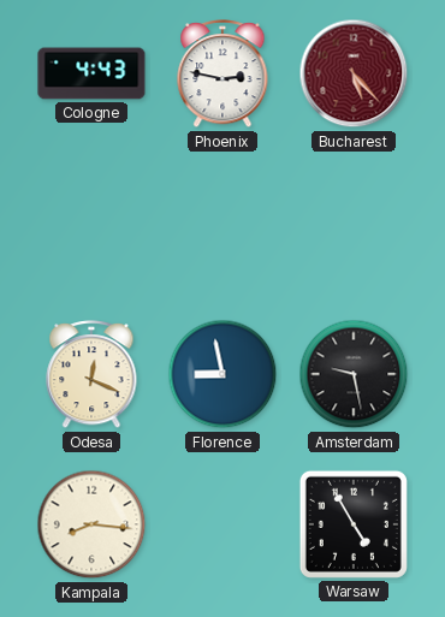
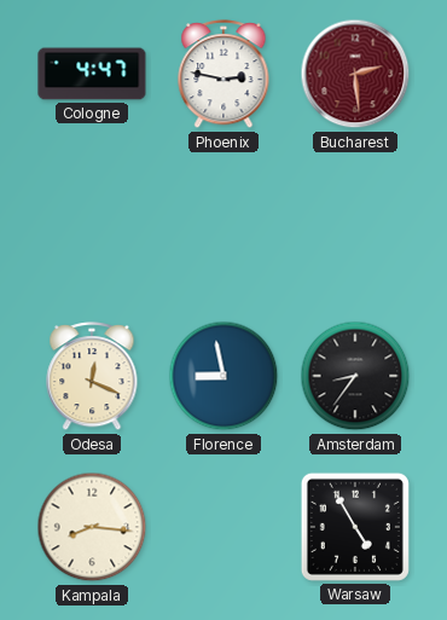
Cologne: 4:43 -> 4:47
Bucharest: 5:23 -> 2:29
Amsterdam: 9:28 -> 8:36
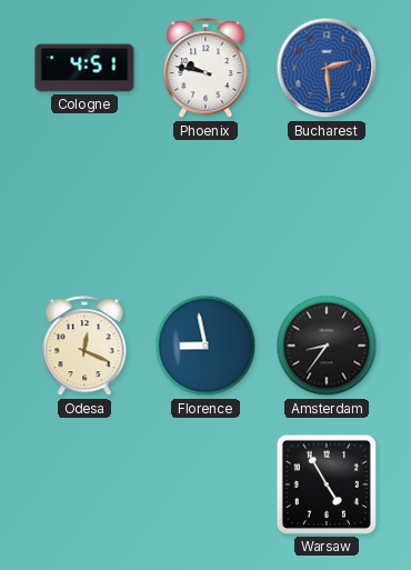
Cologne: 4:47 -> 4:51
Phoenix: 2:47 -> 9:47
Bucharest dial: burgundy -> blue
Kampala: 8:16 -> none
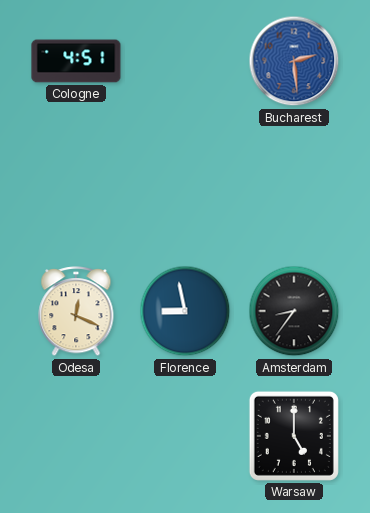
Phoenix: 9:47 -> none
Warsaw: 4:55 -> 5:00
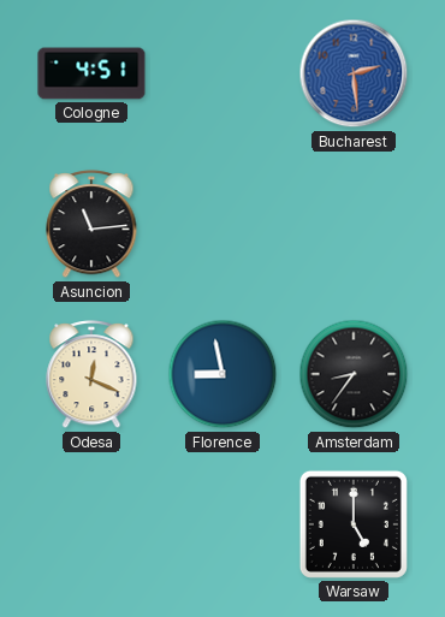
Asuncion: none -> 11:14
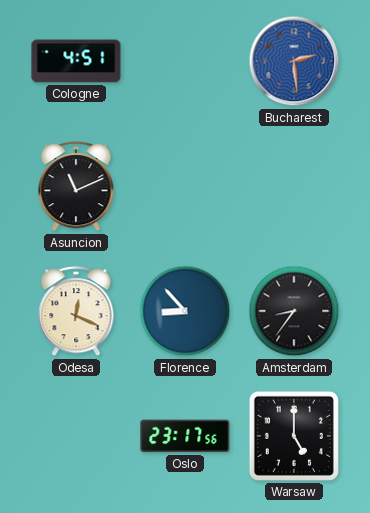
Asuncion: 11:14 -> 11:11
Florence: 8:58 -> 8:53
Oslo: none -> 23:17
